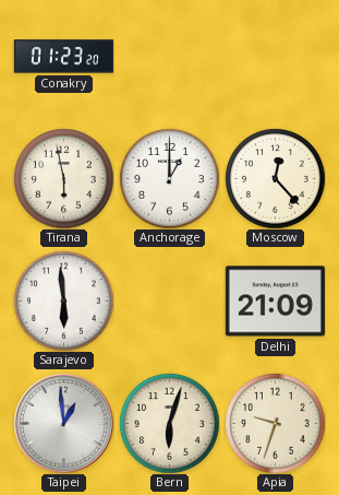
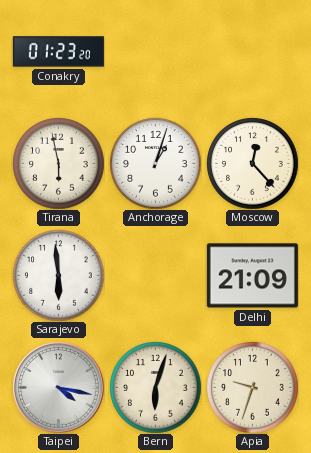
Anchorage: 1:00 -> 1:03
Taipei: 12:59 -> 4:17
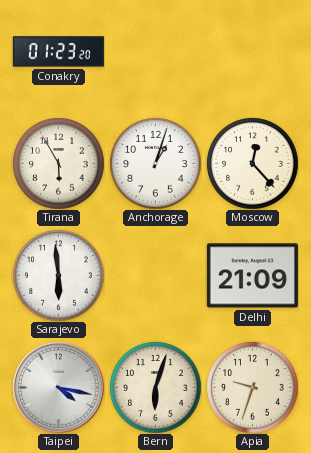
Tirana: 5:58 -> 5:55
